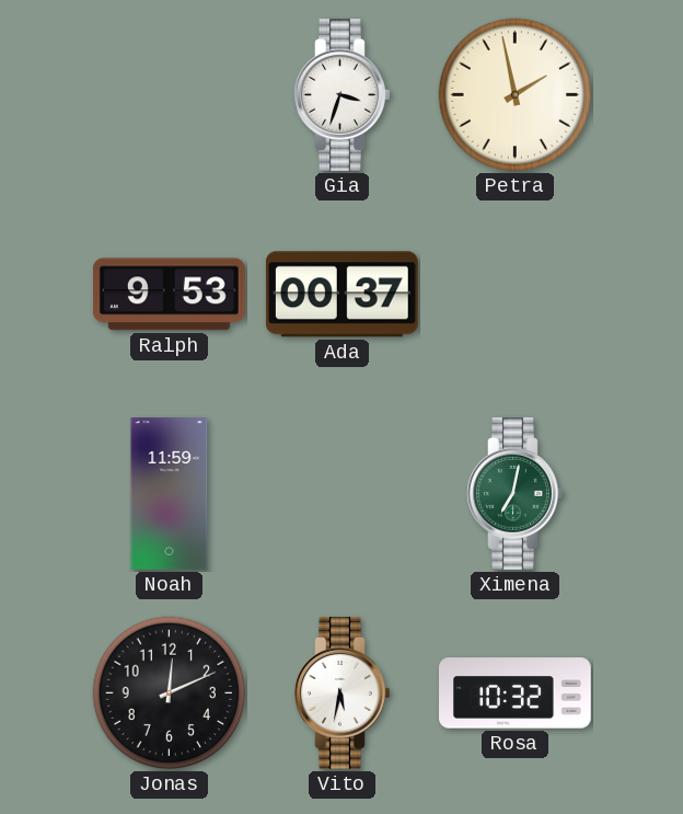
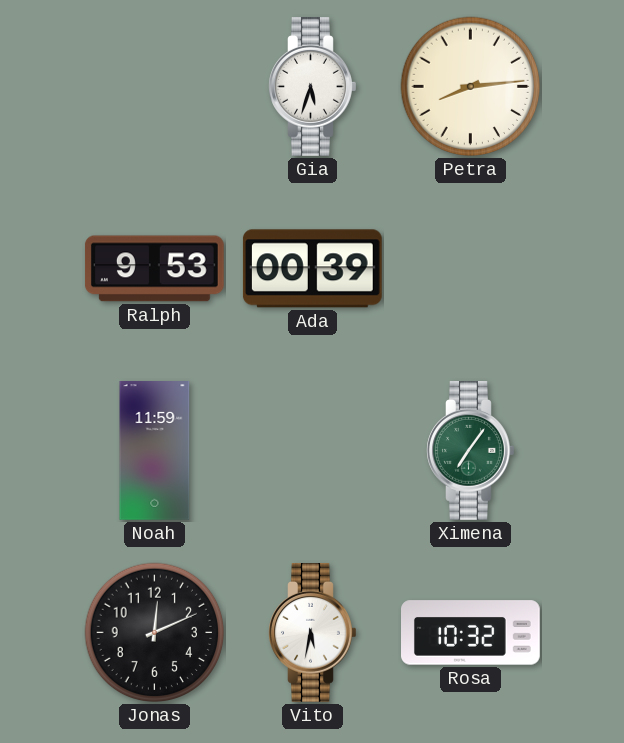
Gia: 3:33 -> 5:33
Petra: 1:58 -> 8:14
Ada: 00:37 -> 00:39
Ximena: 7:02 -> 7:06
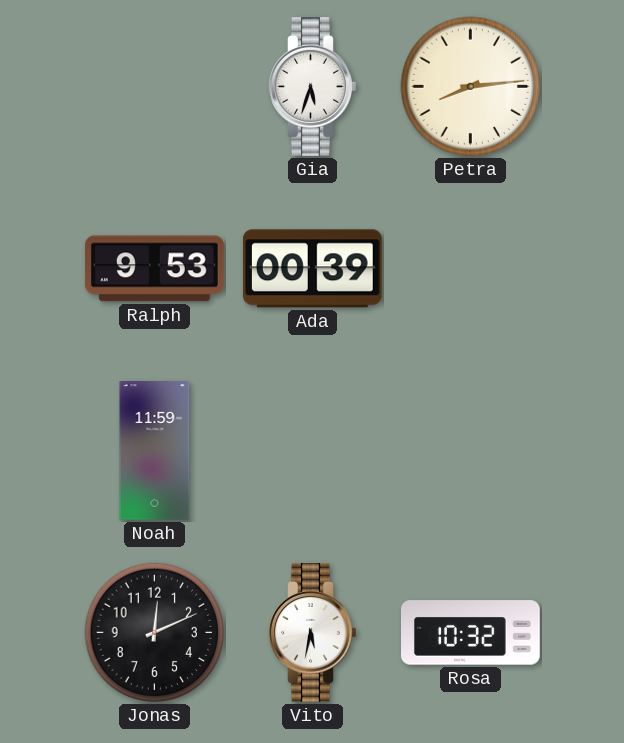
Ximena: 7:06 -> none
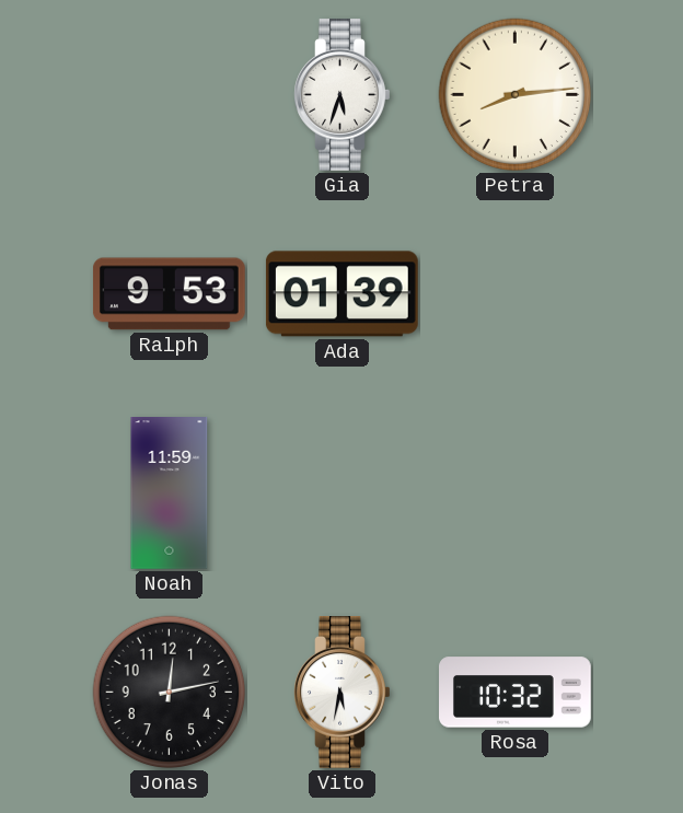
Ada: 00:39 -> 01:39
Jonas: 12:11 -> 12:13
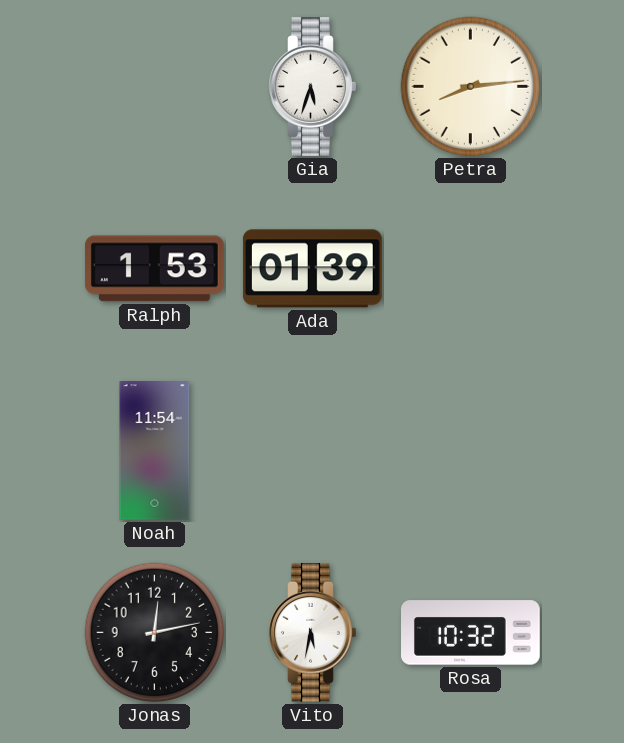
Ralph: 9:53 -> 1:53
Noah: 11:59 -> 11:54
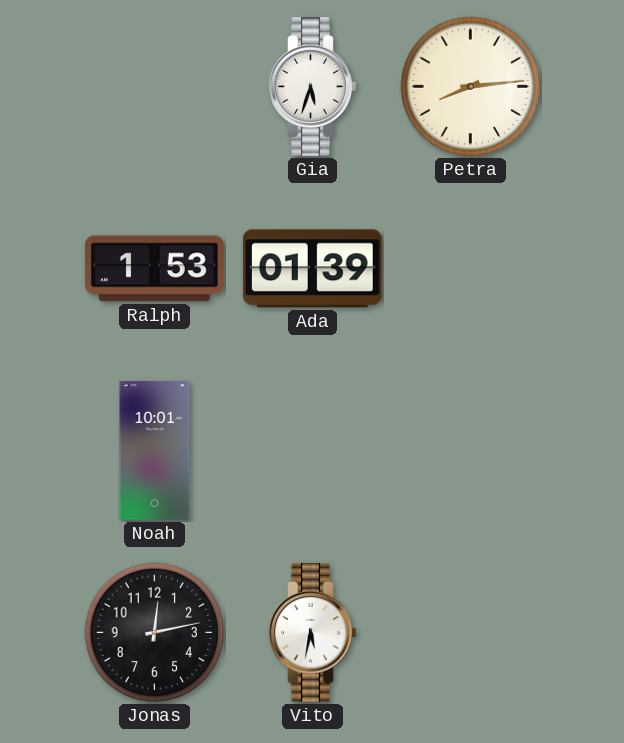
Noah: 11:54 -> 10:01
Rosa: 10:32 -> none
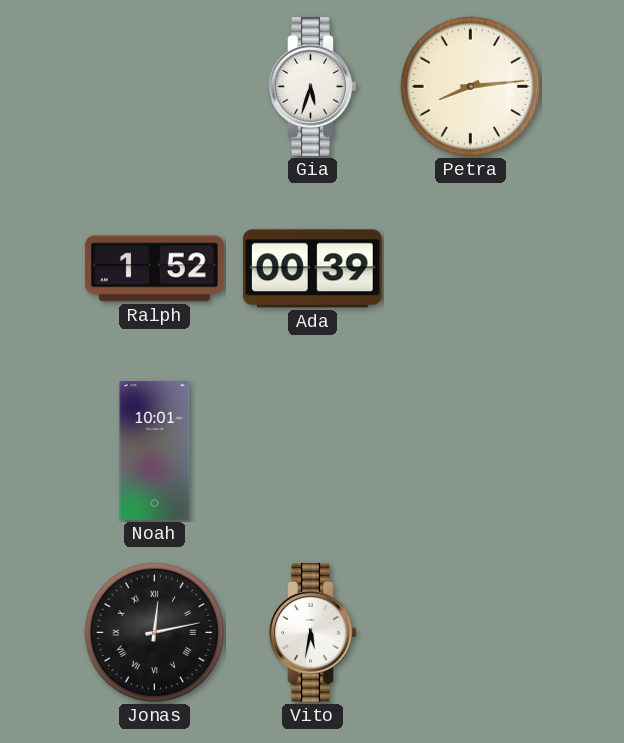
Ralph: 1:53 -> 1:52
Ada: 01:39 -> 00:39
Jonas numerals: Arabic -> Roman
